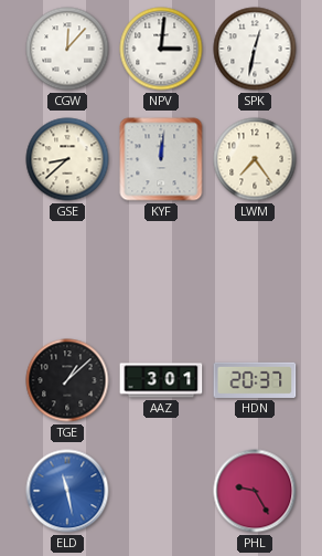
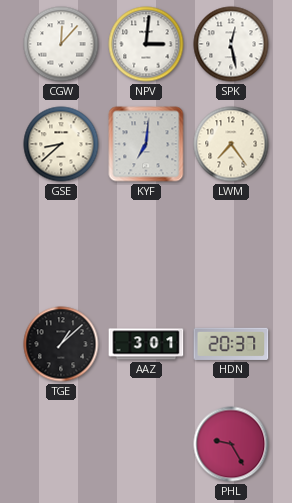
SPK: 12:32 -> 12:28
KYF: 12:01 -> 7:01
ELD: 11:28 -> none
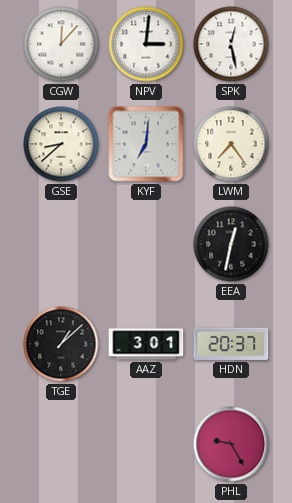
EEA: none -> 12:32
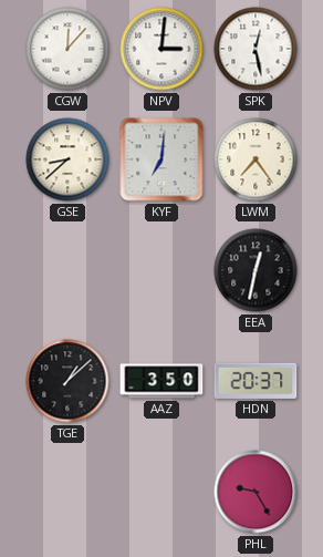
AAZ: 3:01 -> 3:50
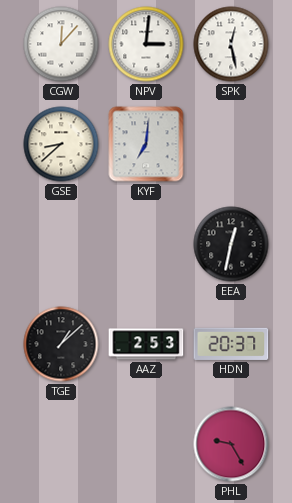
LWM: 7:24 -> none
AAZ: 3:50 -> 2:53
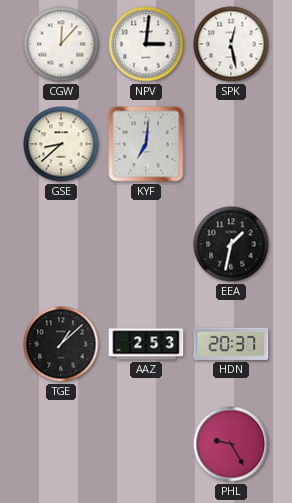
EEA: 12:32 -> 1:32
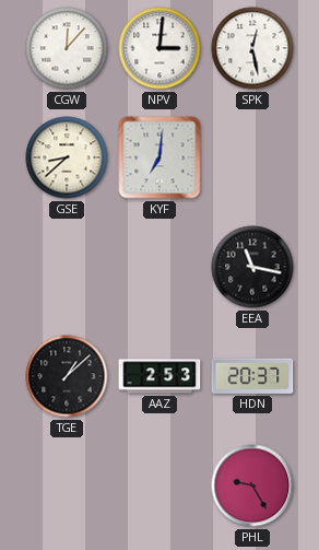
EEA: 1:32 -> 11:17
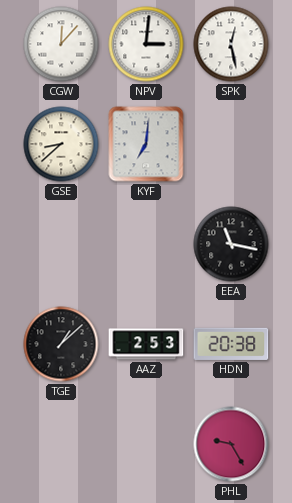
HDN: 20:37 -> 20:38
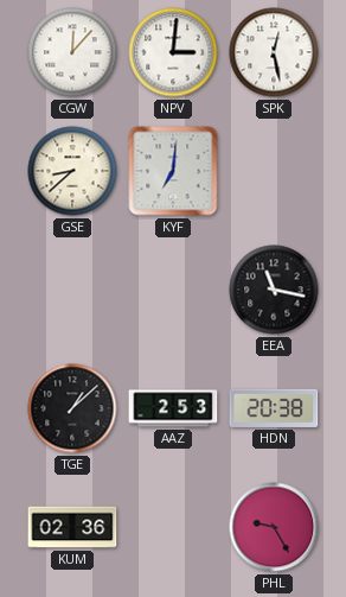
KUM: none -> 02:36
